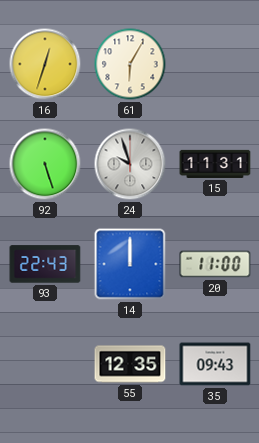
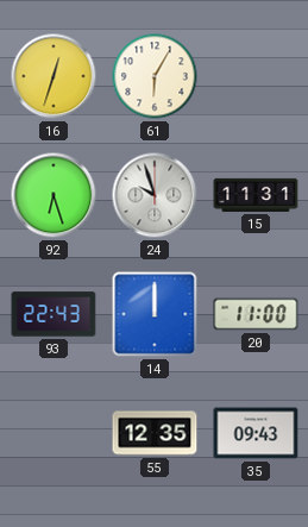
92: 5:27 -> 6:27
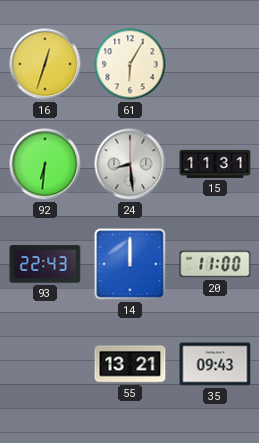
92: 6:27 -> 6:31
24: 9:57 -> 8:29
55: 12:35 -> 13:21
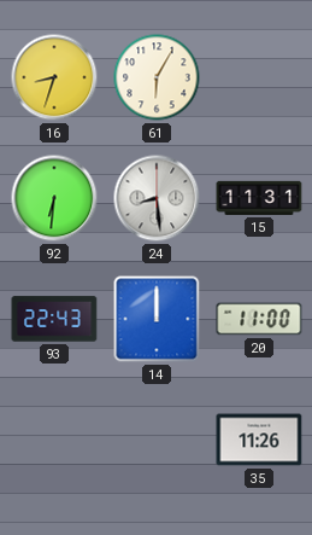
16: 12:33 -> 8:33
55: 13:21 -> none
35: 09:43 -> 11:26
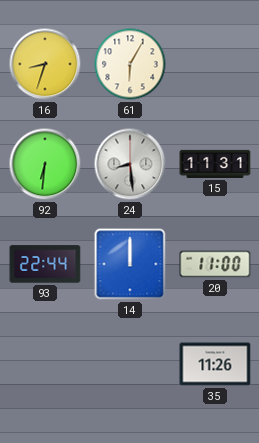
93: 22:43 -> 22:44
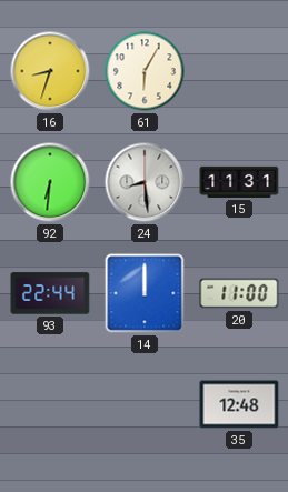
35: 11:26 -> 12:48
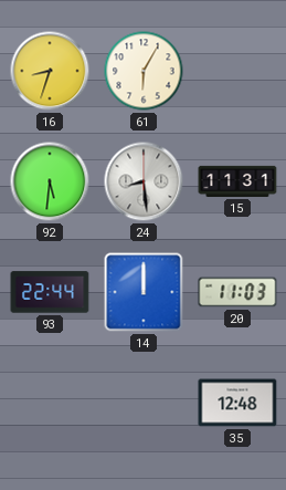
92: 6:31 -> 5:31
20: 11:00 -> 11:03
